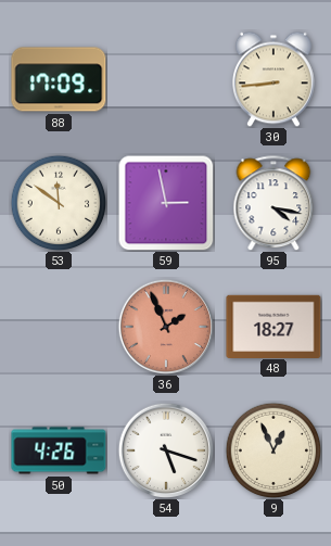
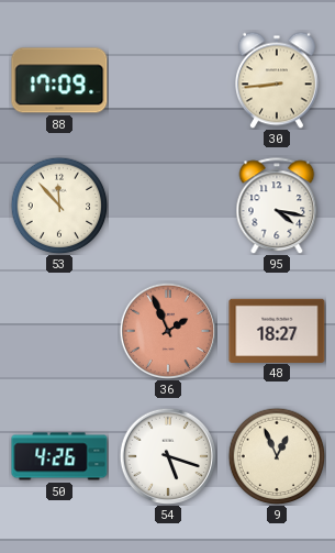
53: 11:51 -> 11:53
59: 2:58 -> none
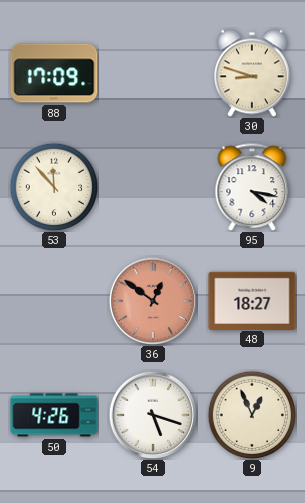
30: 8:44 -> 8:48
36: 1:56 -> 12:51
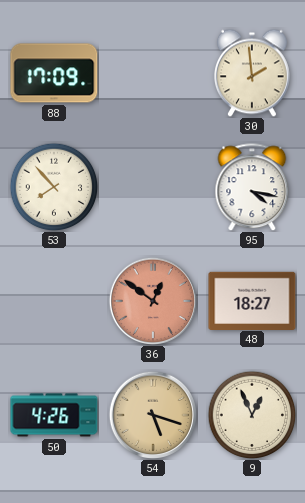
30: 8:48 -> 1:59
53: 11:53 -> 7:53
54 dial: white -> champagne
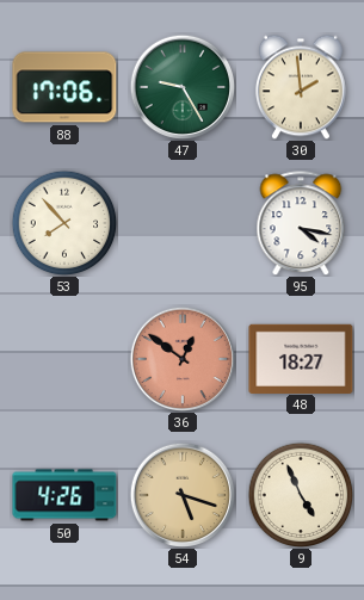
88: 17:09 -> 17:06
47: none -> 9:25
9: 12:56 -> 4:56
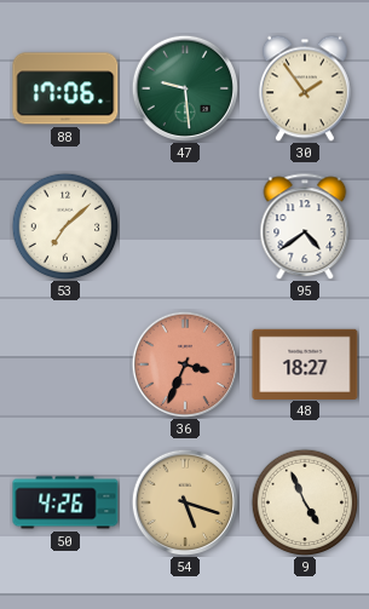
47: 9:25 -> 9:29
30: 1:59 -> 1:54
53: 7:53 -> 7:08
95: 4:17 -> 4:39
36: 12:51 -> 3:34
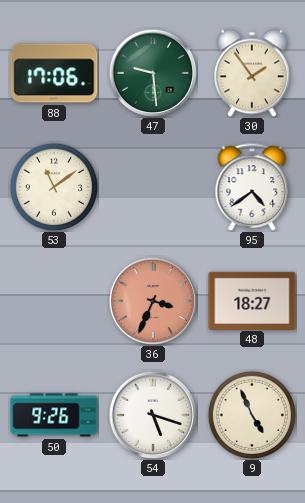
53: 7:08 -> 11:09
50: 4:26 -> 9:26
54 dial: champagne -> white
